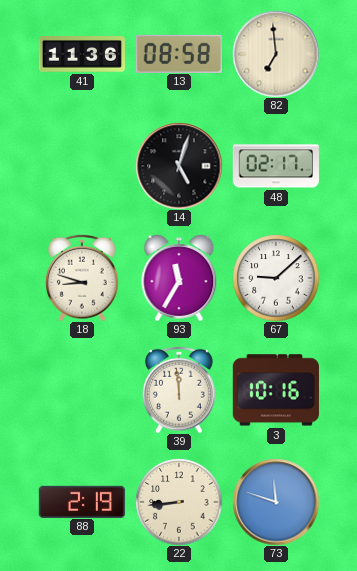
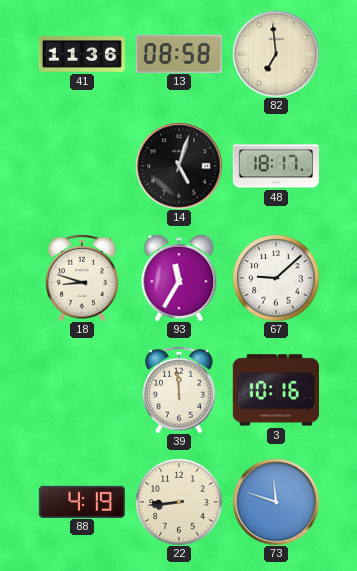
48: 02:17 -> 18:17
88: 2:19 -> 4:19
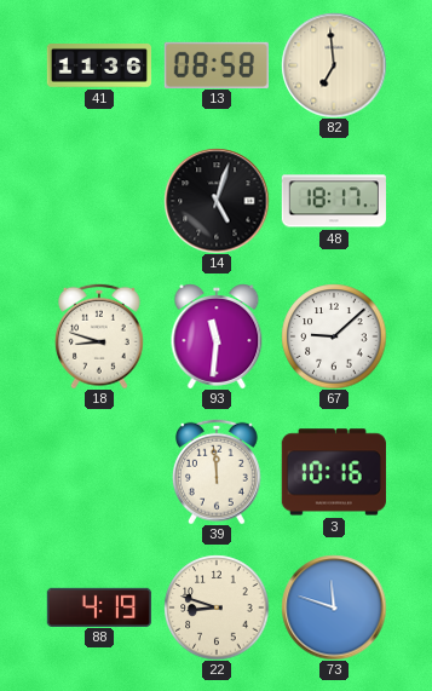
93: 11:35 -> 11:31
22: 8:44 -> 8:48
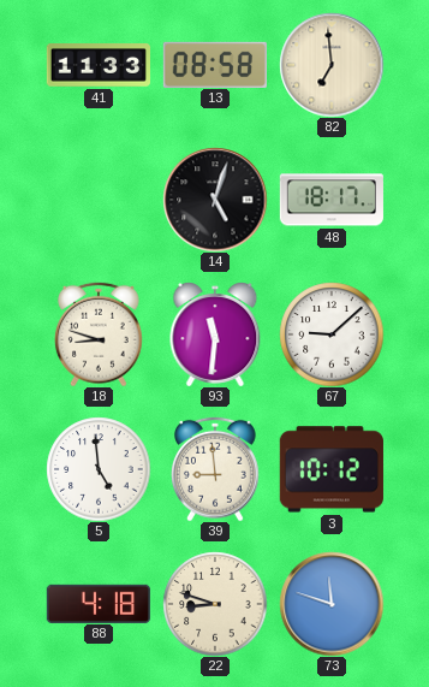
41: 11:36 -> 11:33
5: none -> 4:59
39: 11:59 -> 8:59
3: 10:16 -> 10:12
88: 4:19 -> 4:18
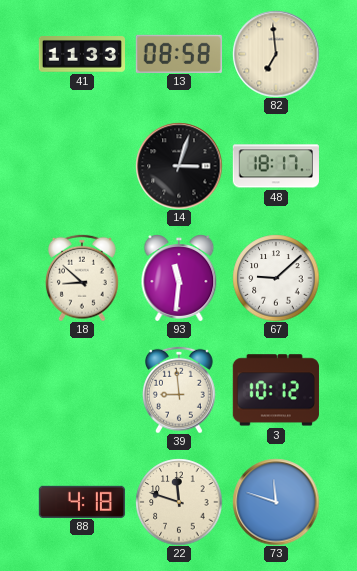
14: 5:03 -> 3:03
18: 8:48 -> 8:52
5: 4:59 -> none
22: 8:48 -> 11:48
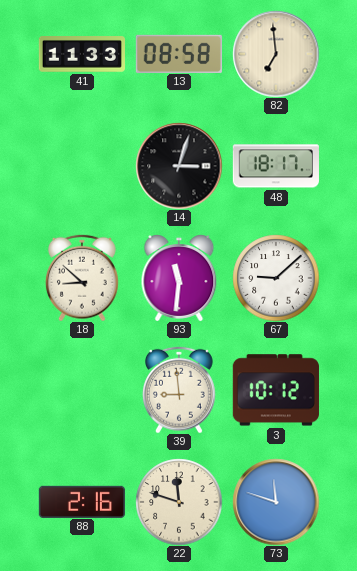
88: 4:18 -> 2:16
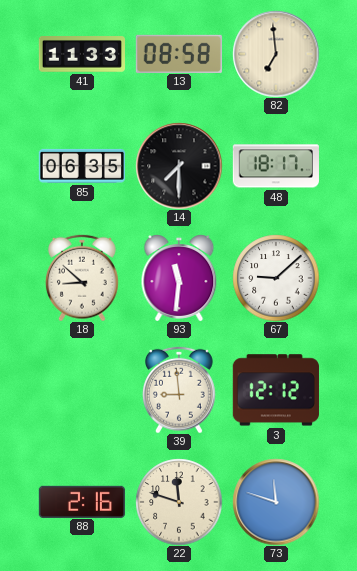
85: none -> 06:35
14: 3:03 -> 7:30
3: 10:12 -> 12:12
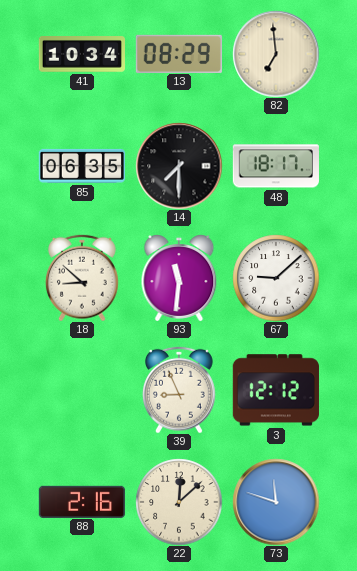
41: 11:33 -> 10:34
13: 08:58 -> 08:29
39: 8:59 -> 8:56
22: 11:48 -> 12:08
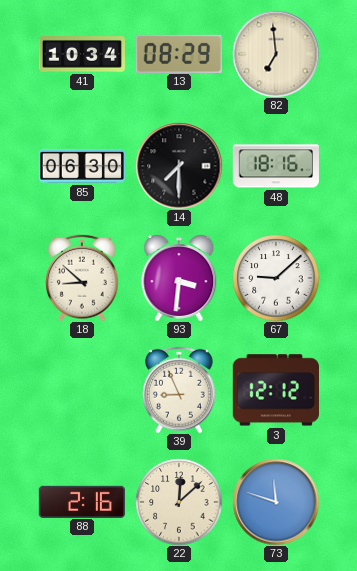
85: 06:35 -> 06:30
48: 18:17 -> 18:16
93: 11:31 -> 3:31
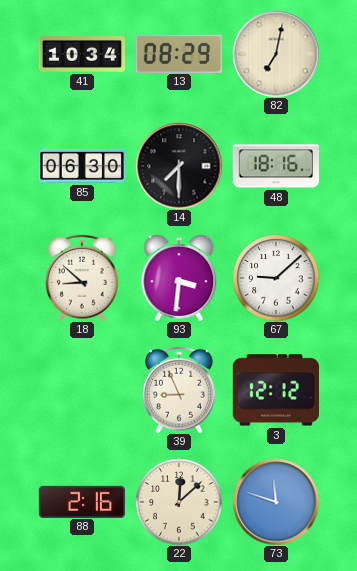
82: 6:59 -> 7:02
